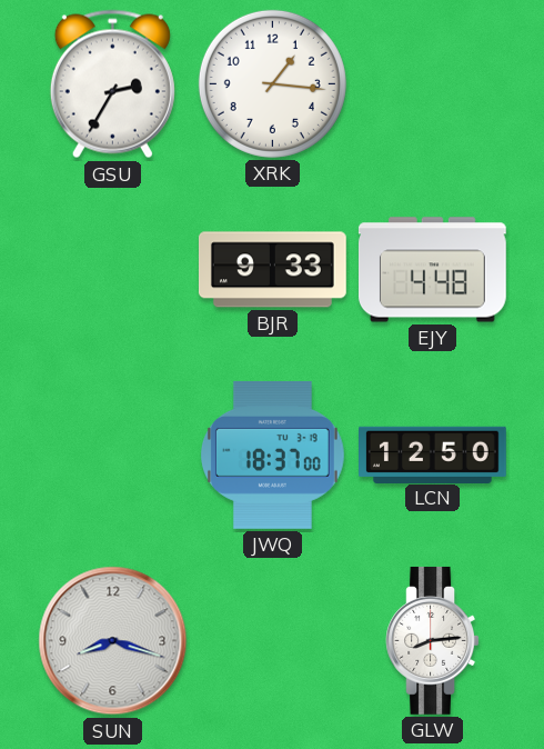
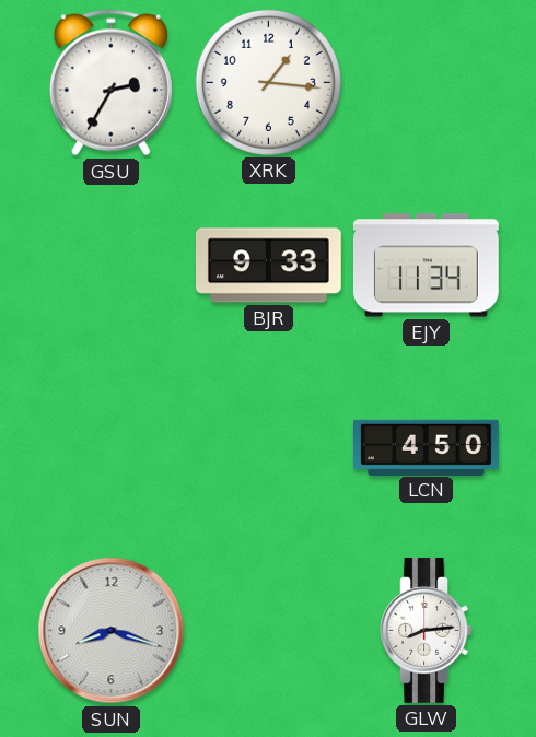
EJY: 4:48 -> 11:34
JWQ: 18:37 -> none
LCN: 12:50 -> 4:50
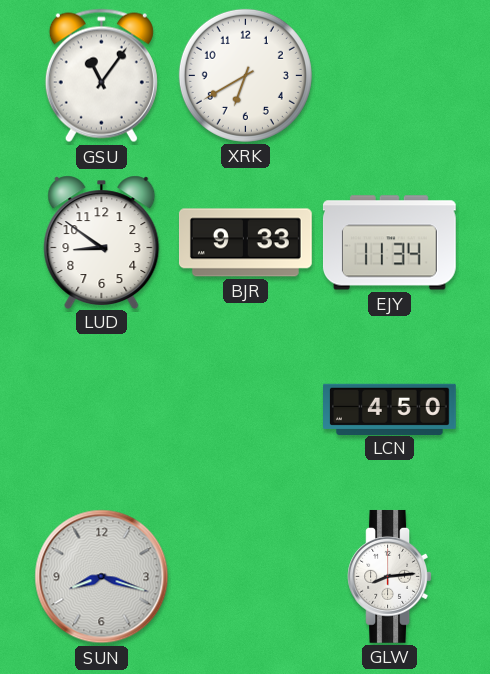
GSU: 2:35 -> 11:06
XRK: 1:16 -> 6:40
LUD: none -> 8:51
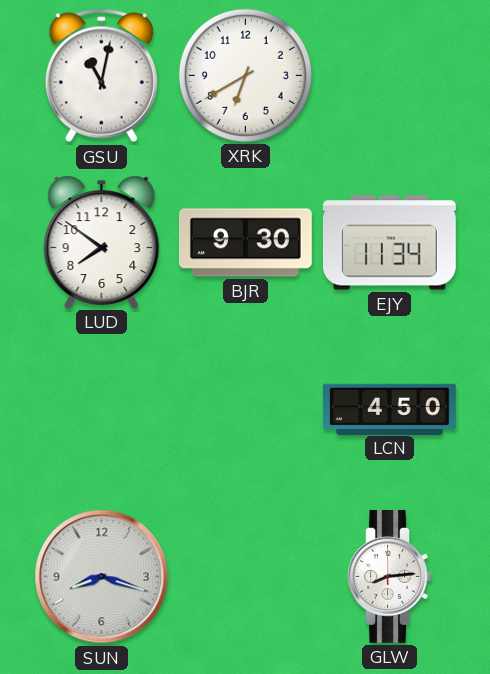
GSU: 11:06 -> 11:02
LUD: 8:51 -> 7:51
BJR: 9:33 -> 9:30
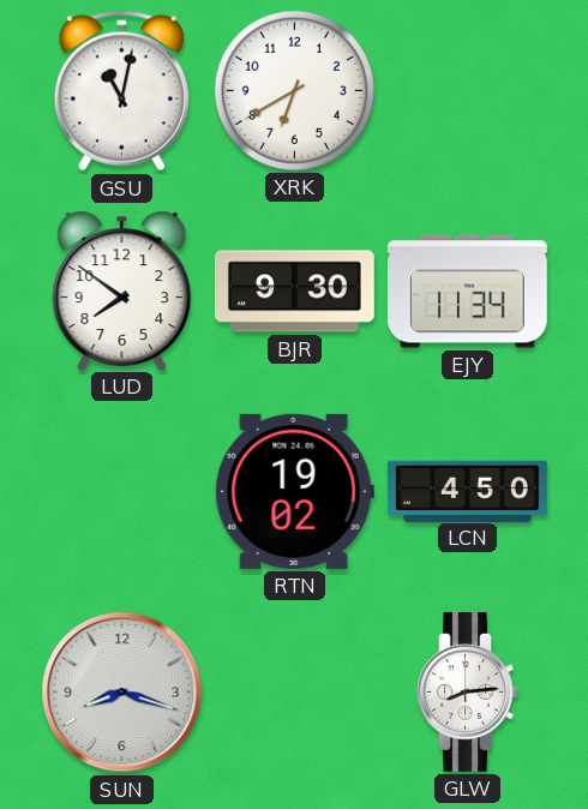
RTN: none -> 19:02
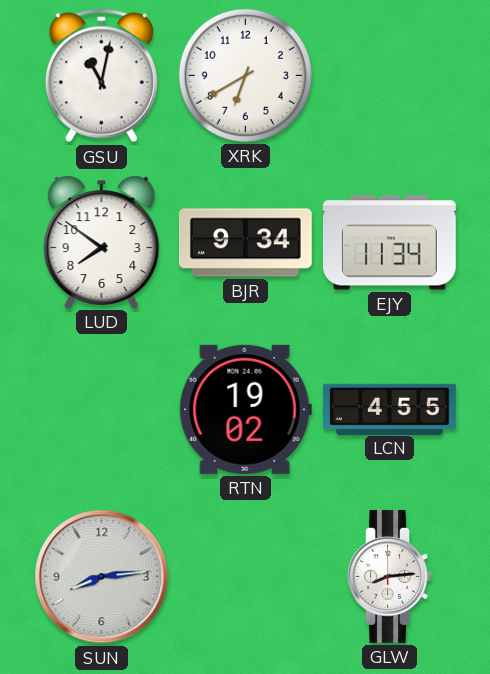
BJR: 9:30 -> 9:34
LCN: 4:50 -> 4:55
SUN: 8:18 -> 8:14
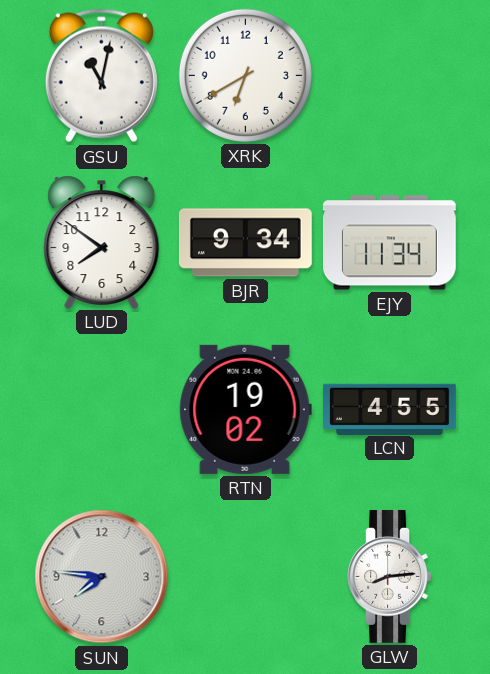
SUN: 8:14 -> 7:46
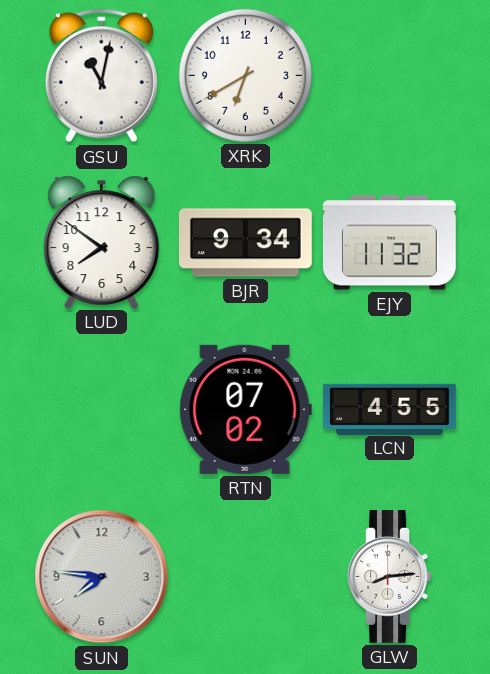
EJY: 11:34 -> 11:32
RTN: 19:02 -> 07:02
